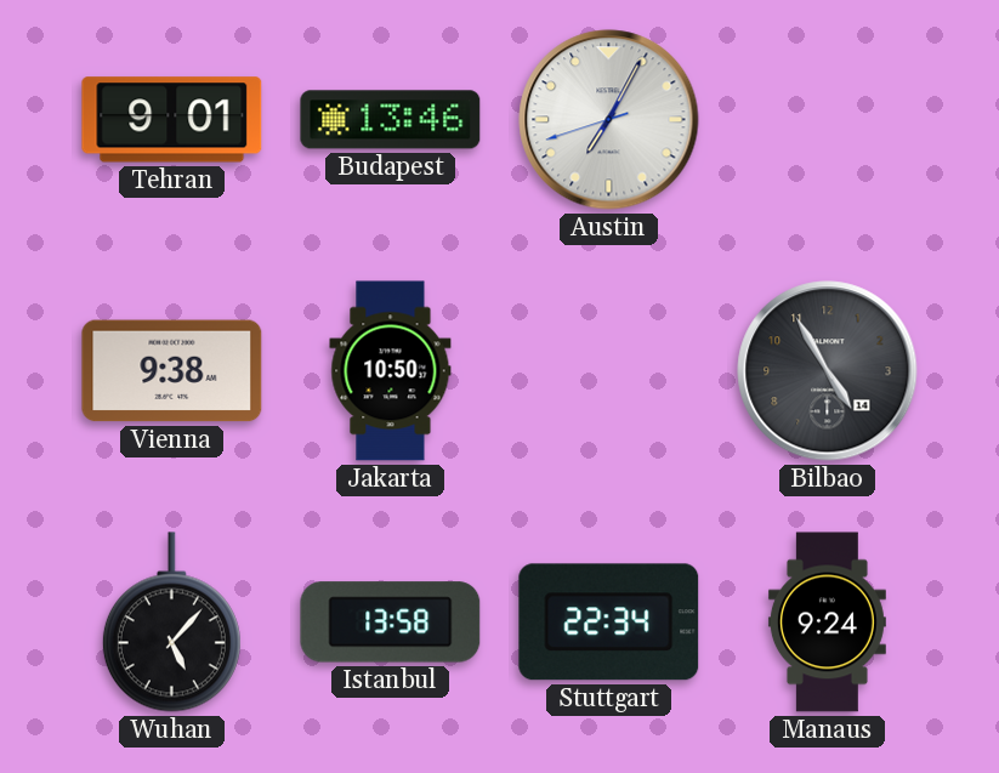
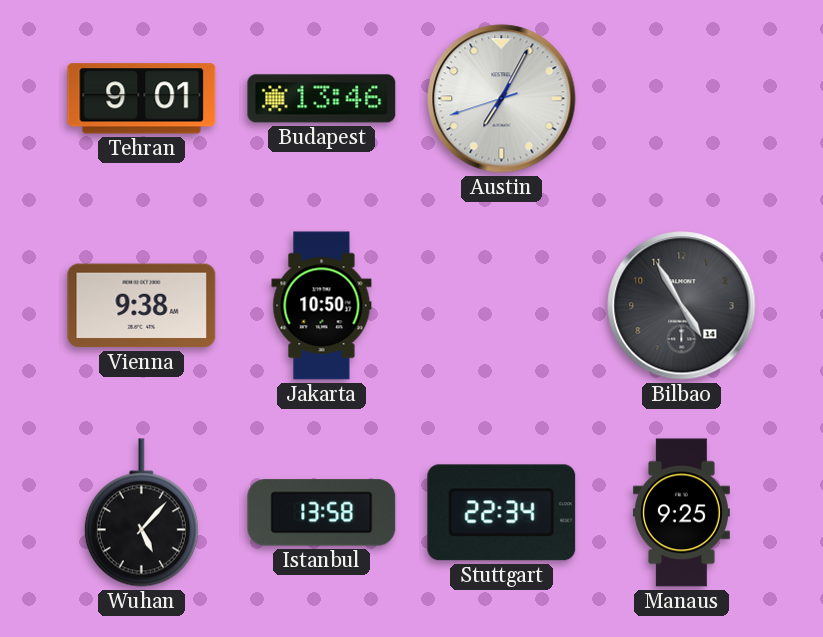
Manaus: 9:24 -> 9:25
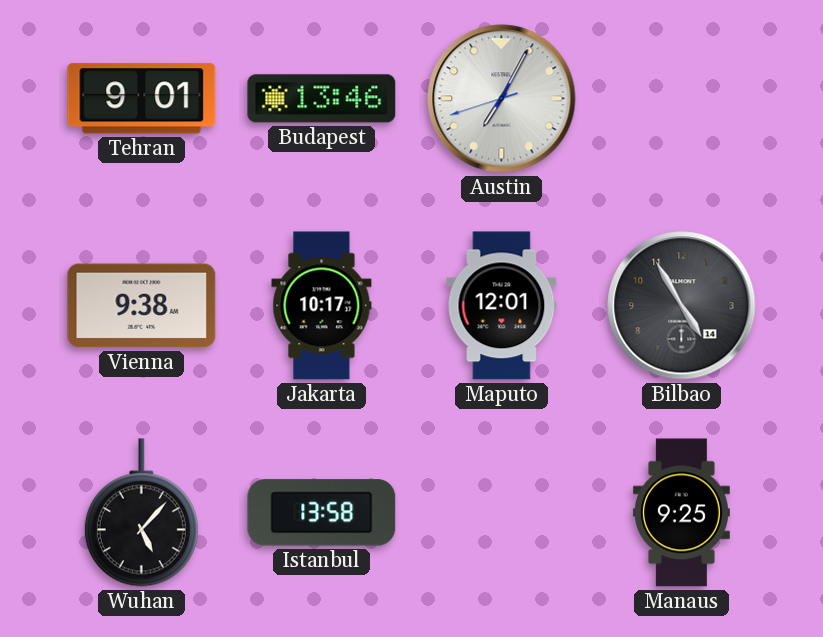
Jakarta: 10:50 -> 10:17
Maputo: none -> 12:01
Stuttgart: 22:34 -> none
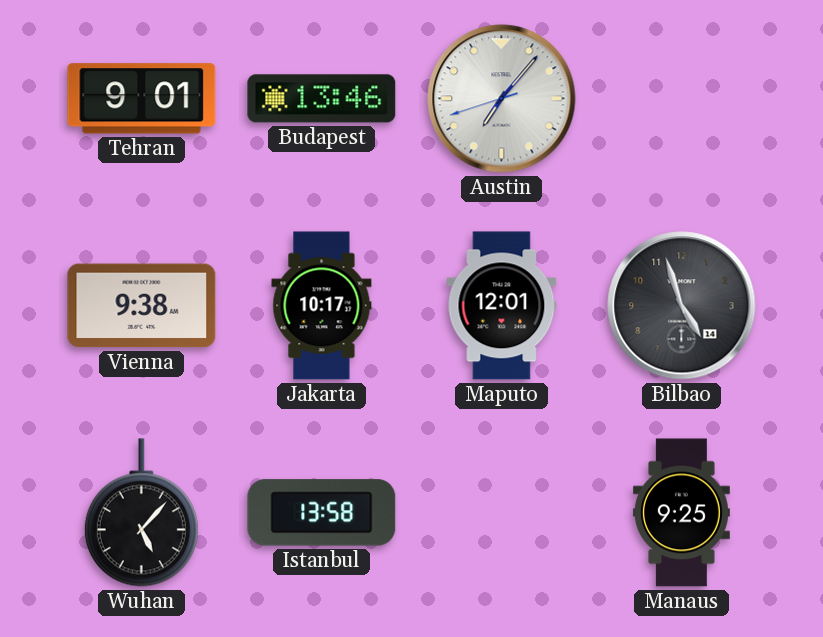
Austin: 7:04 -> 7:06
Bilbao: 4:55 -> 4:57
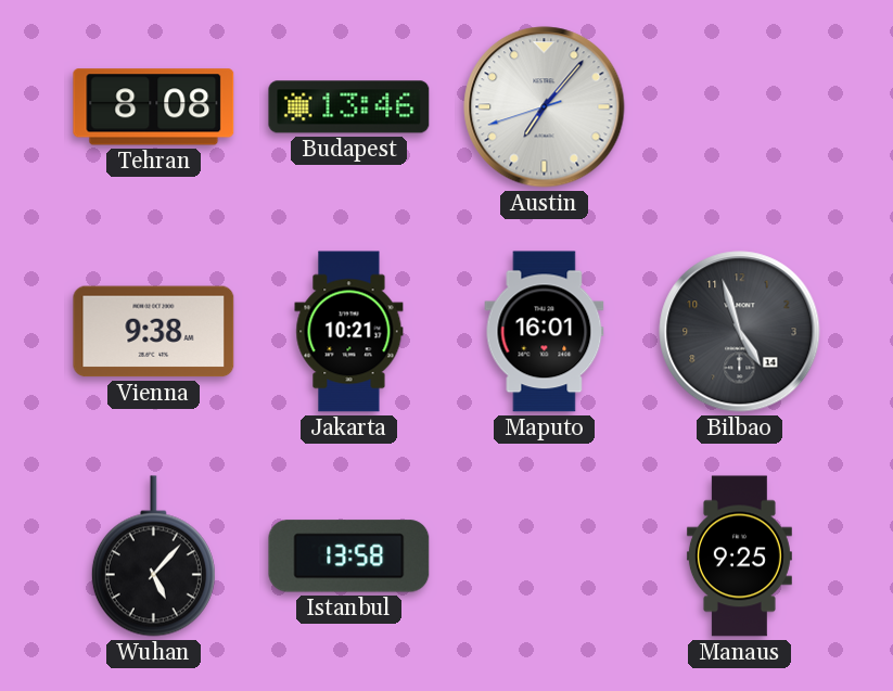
Tehran: 9:01 -> 8:08
Jakarta: 10:17 -> 10:21
Maputo: 12:01 -> 16:01
